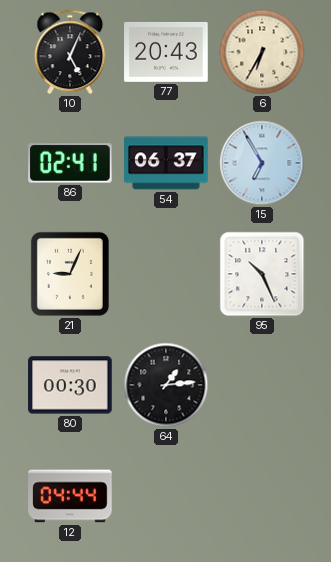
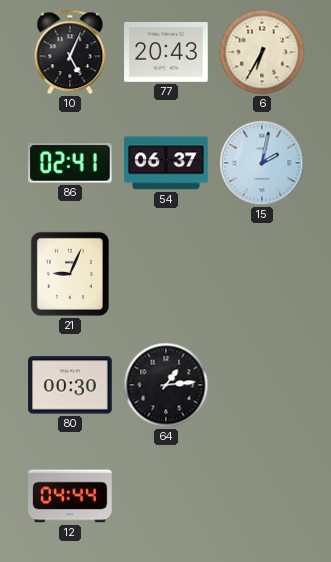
15: 6:55 -> 2:02
95: 10:26 -> none
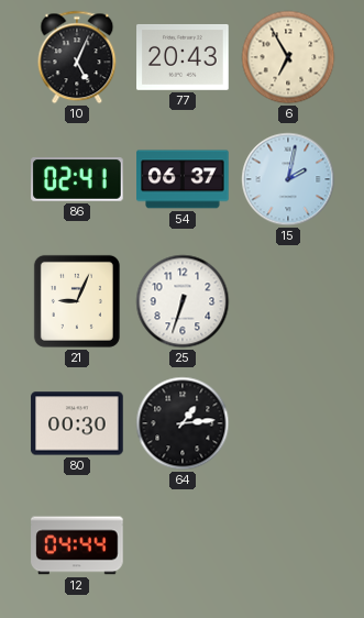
6: 6:35 -> 6:55
25: none -> 6:33
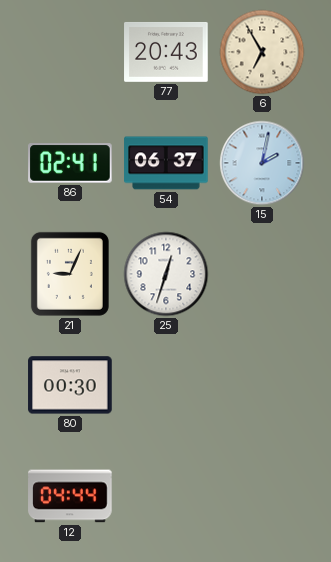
10: 5:04 -> none
25: 6:33 -> 12:33
64: 1:14 -> none
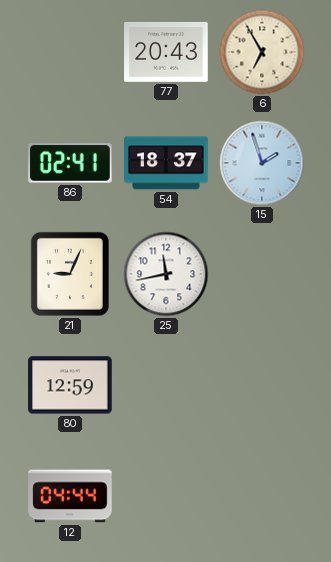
54: 06:37 -> 18:37
15: 2:02 -> 1:57
25: 12:33 -> 11:43
80: 00:30 -> 12:59
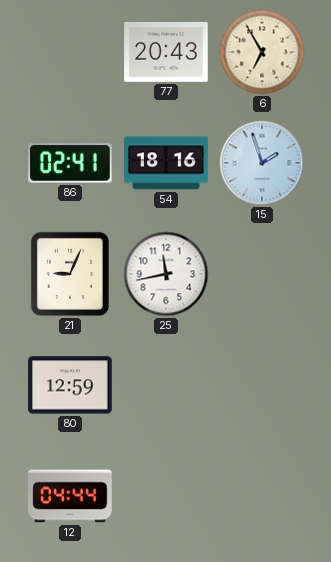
54: 18:37 -> 18:16
